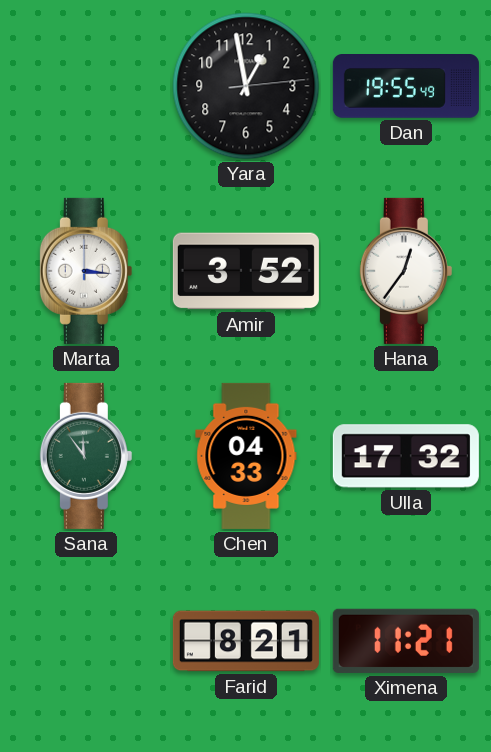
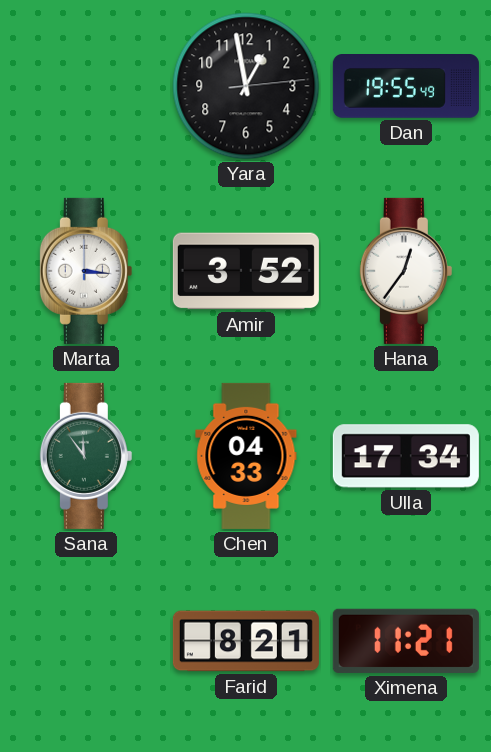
Ulla: 17:32 -> 17:34
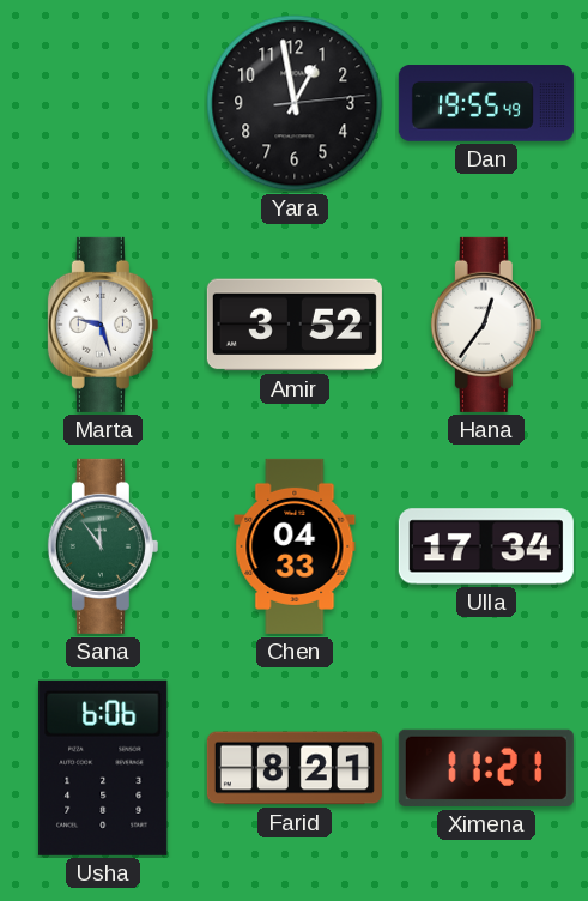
Marta: 3:16 -> 9:27
Usha: none -> 6:06
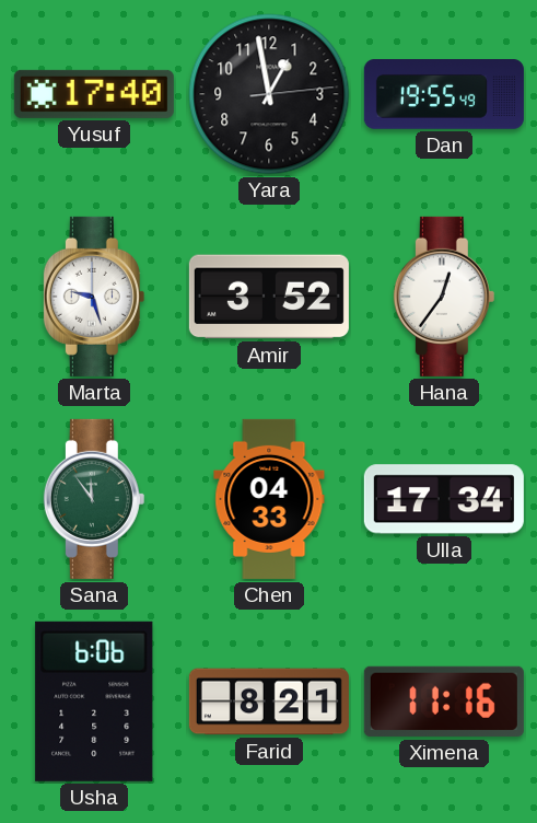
Yusuf: none -> 17:40
Ximena: 11:21 -> 11:16
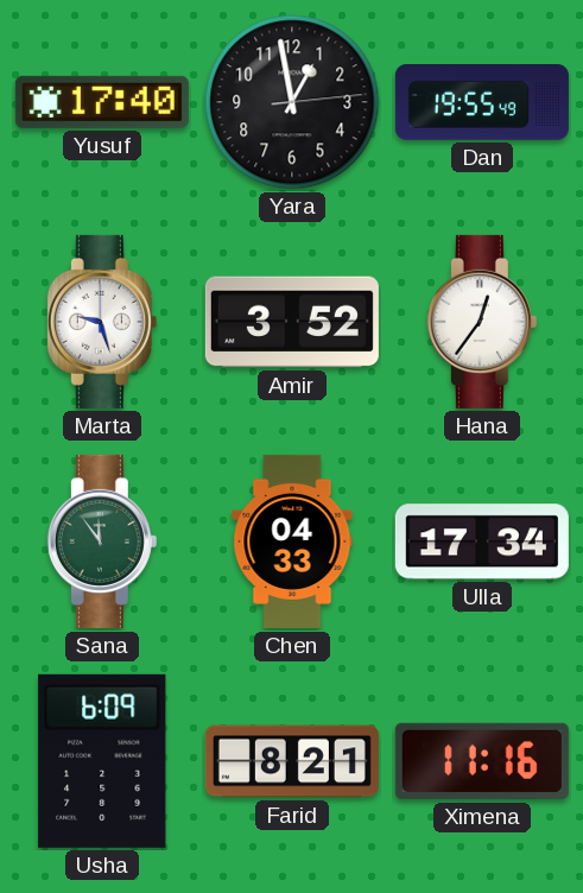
Usha: 6:06 -> 6:09
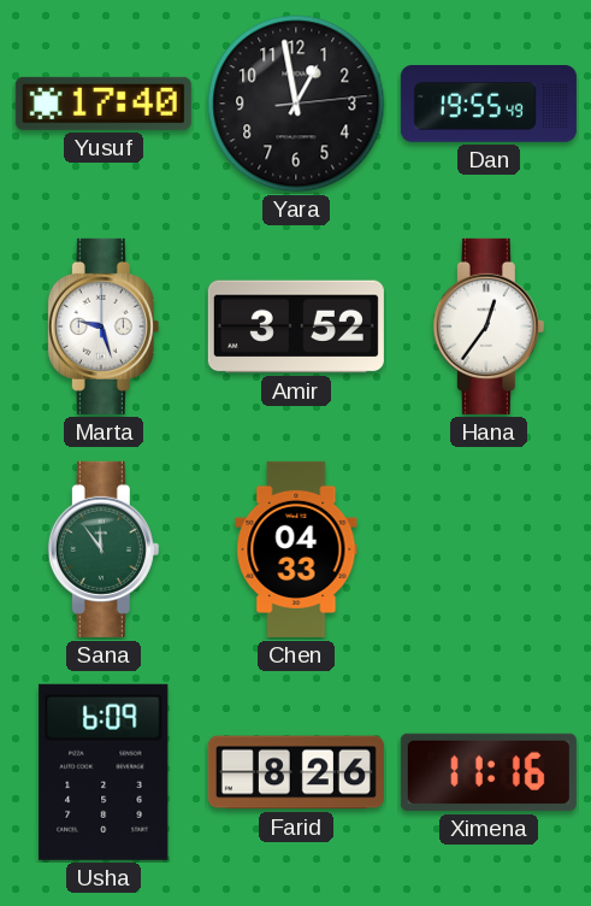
Ulla: 17:34 -> none
Farid: 8:21 -> 8:26
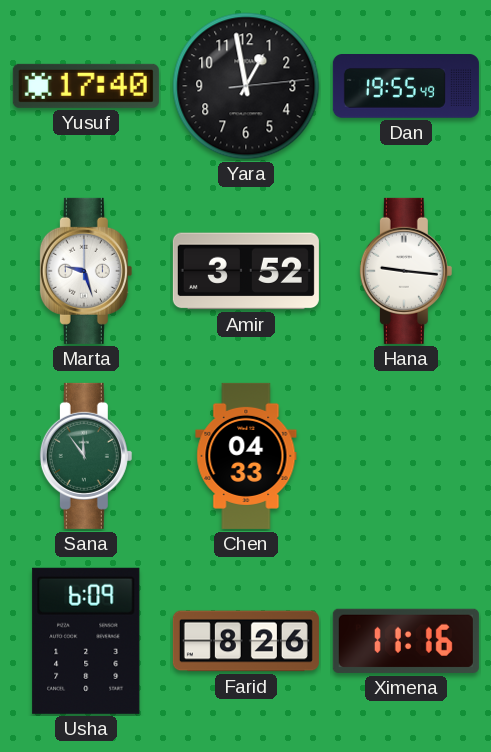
Hana: 12:36 -> 9:16
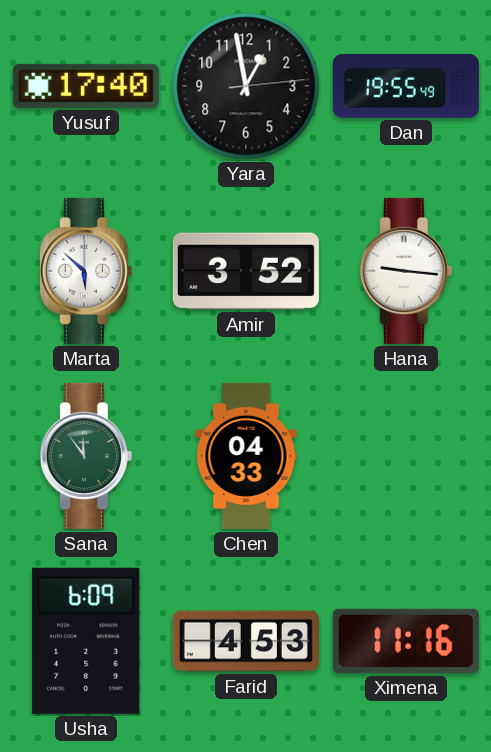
Marta: 9:27 -> 5:52
Farid: 8:26 -> 4:53
